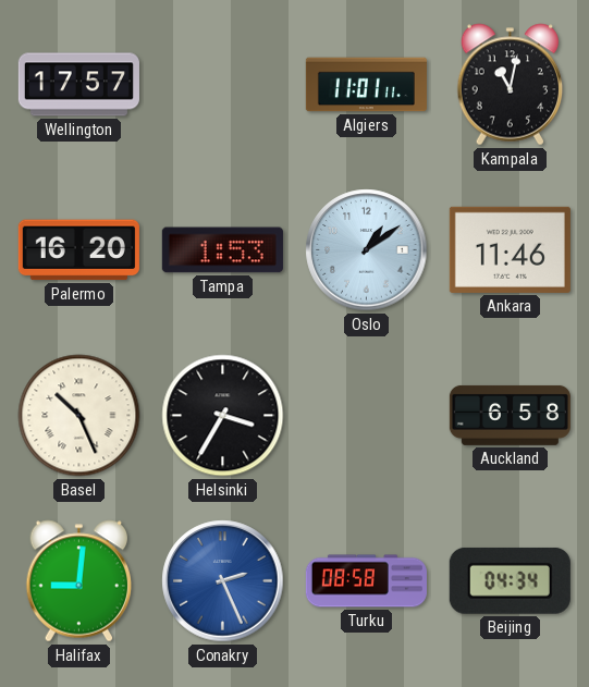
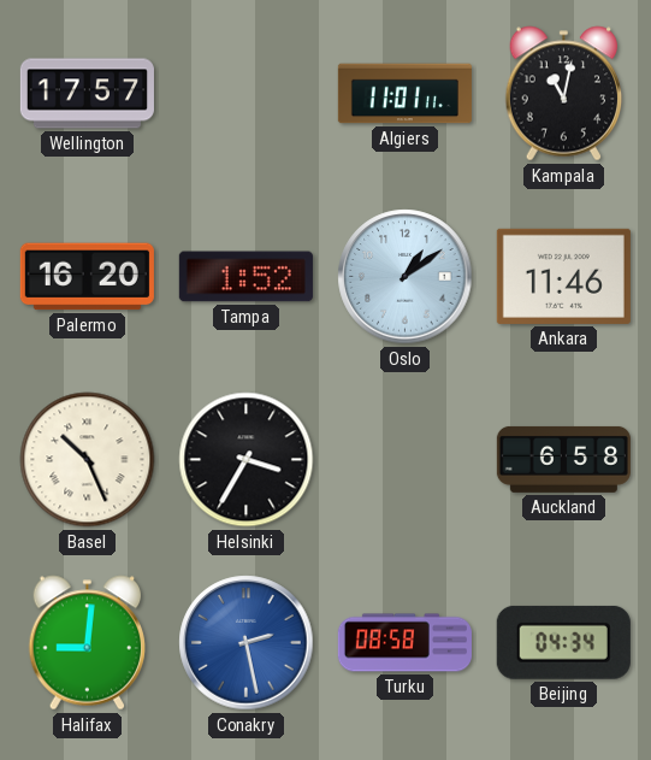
Tampa: 1:53 -> 1:52
Conakry: 2:26 -> 2:28
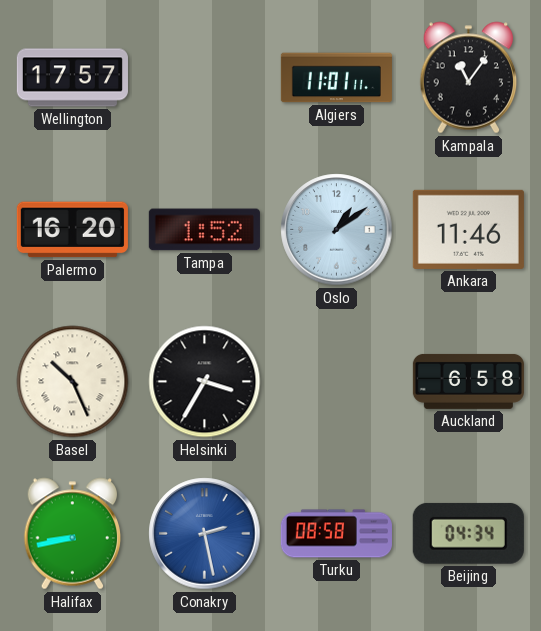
Kampala: 11:02 -> 11:06
Halifax: 9:01 -> 8:43
